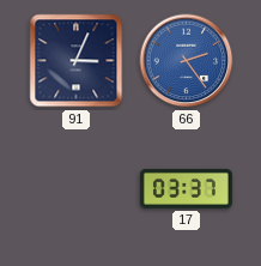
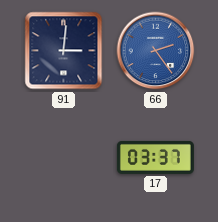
91: 3:04 -> 3:01
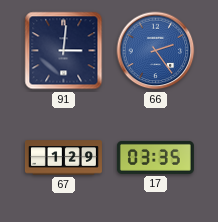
67: none -> 1:29
17: 03:37 -> 03:35
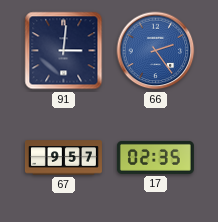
67: 1:29 -> 9:57
17: 03:35 -> 02:35
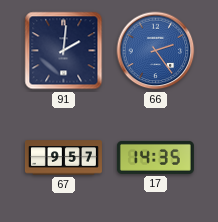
91: 3:01 -> 2:01
17: 02:35 -> 14:35
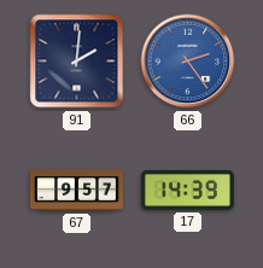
17: 14:35 -> 14:39
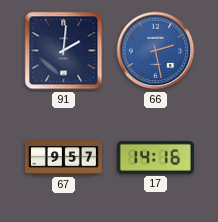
66: 2:24 -> 2:28
17: 14:39 -> 14:16
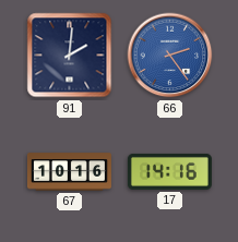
66: 2:28 -> 2:24
67: 9:57 -> 10:16
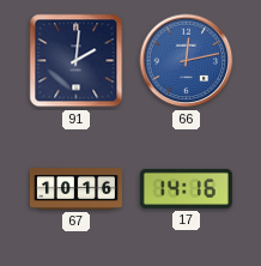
66: 2:24 -> 12:13
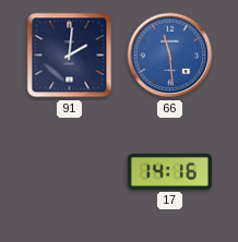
66: 12:13 -> 11:29
67: 10:16 -> none
